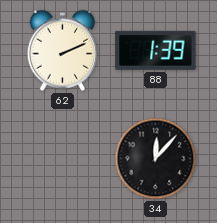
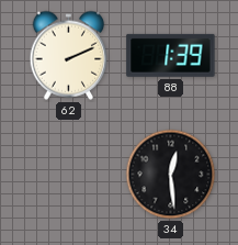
34: 12:07 -> 12:29
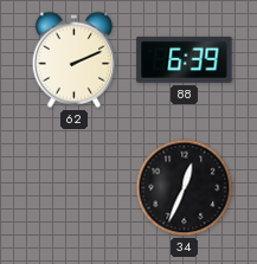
88: 1:39 -> 6:39
34: 12:29 -> 12:34
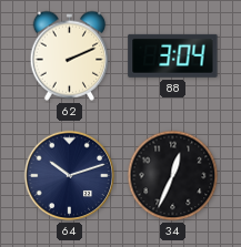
88: 6:39 -> 3:04
64: none -> 10:12
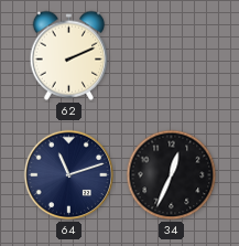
88: 3:04 -> none
64: 10:12 -> 11:12
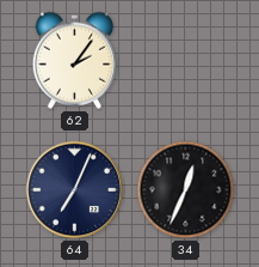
62: 2:11 -> 2:06
64: 11:12 -> 7:04
